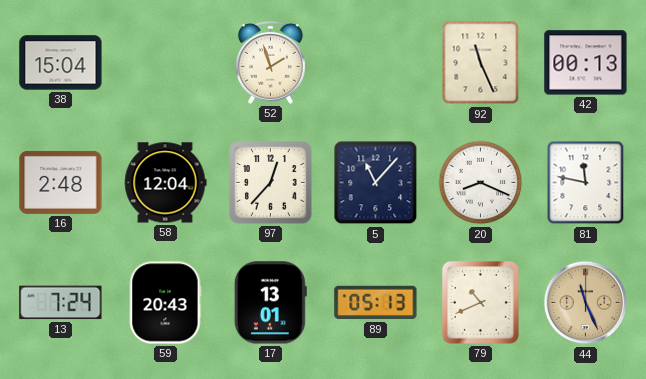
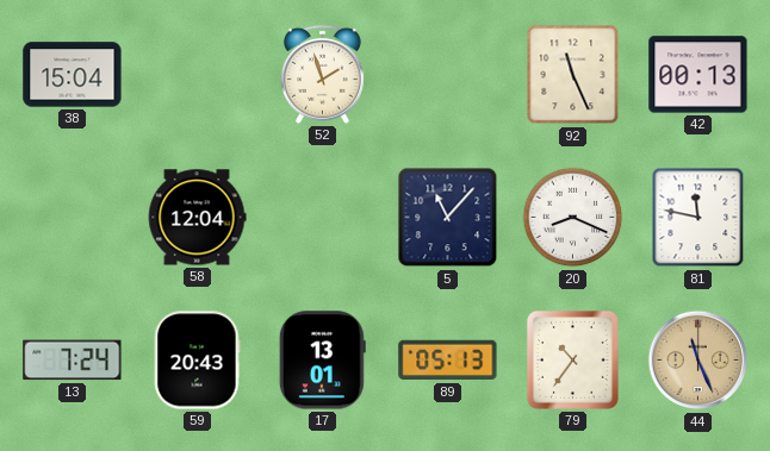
16: 2:48 -> none
97: 12:37 -> none
79: 10:41 -> 10:36
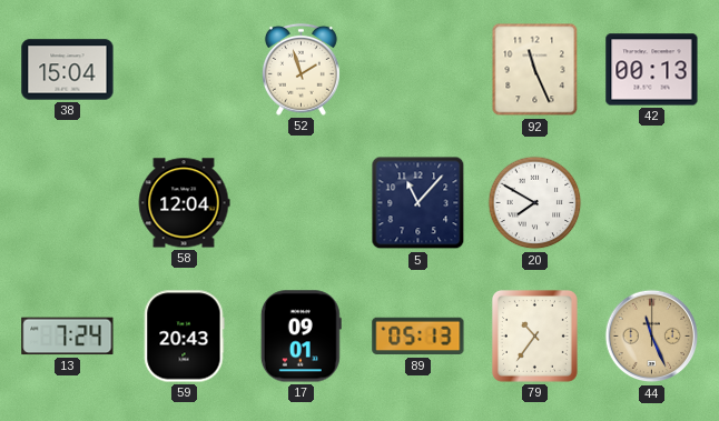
20: 8:19 -> 7:50
81: 11:47 -> none
17: 13:01 -> 09:01
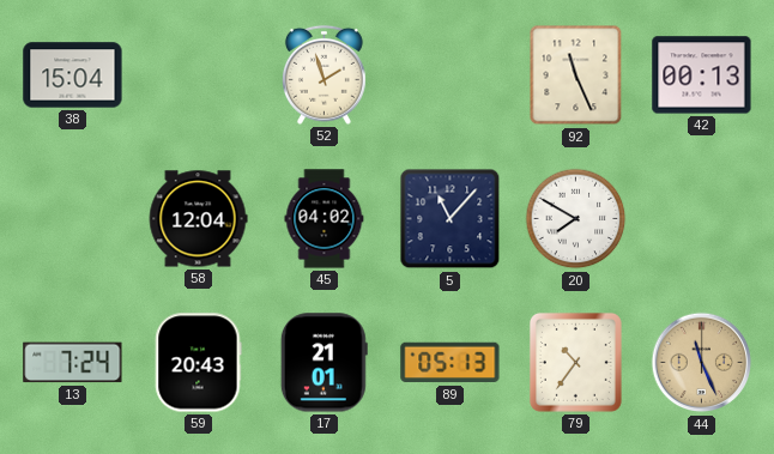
45: none -> 04:02
17: 09:01 -> 21:01
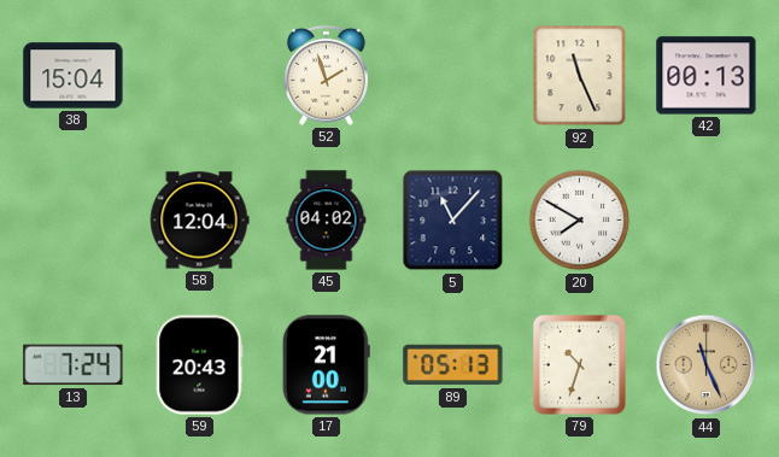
17: 21:01 -> 21:00
79: 10:36 -> 10:33
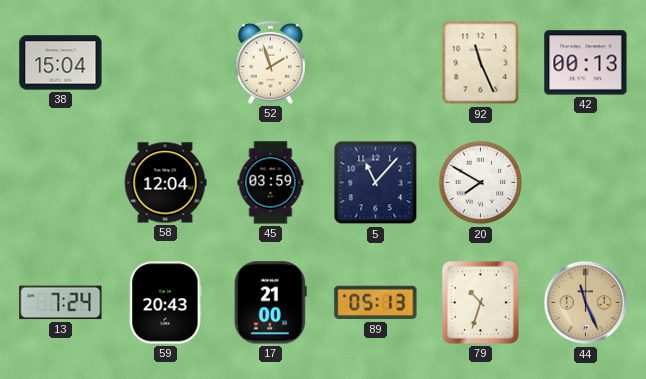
45: 04:02 -> 03:59
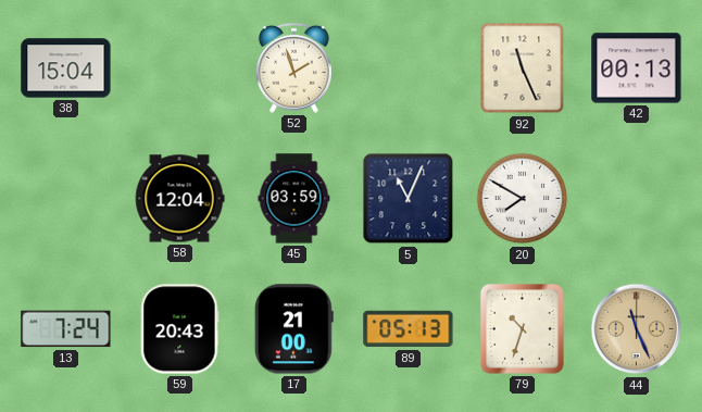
5: 11:07 -> 11:04
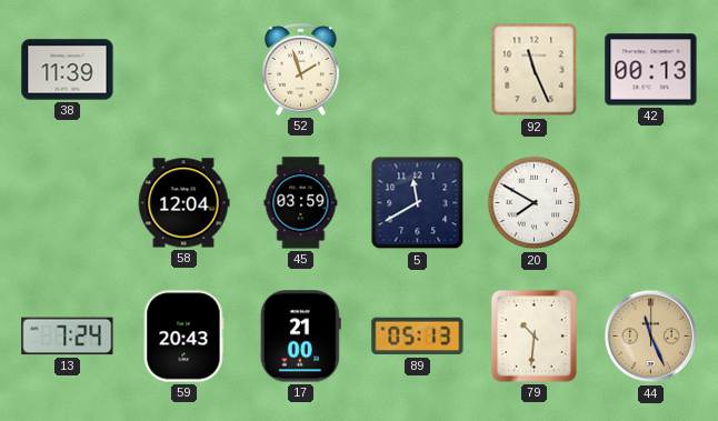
38: 15:04 -> 11:39
5: 11:04 -> 11:40
79: 10:33 -> 10:31
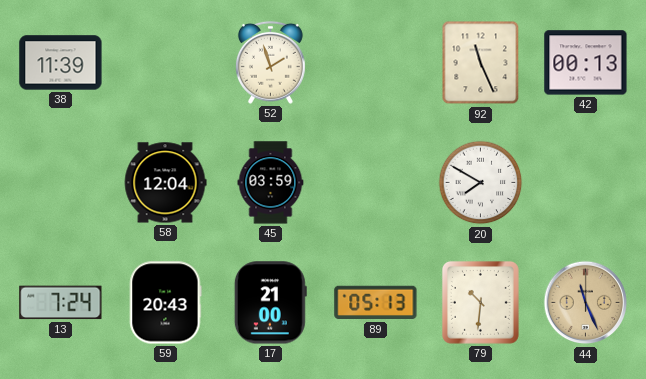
5: 11:40 -> none
